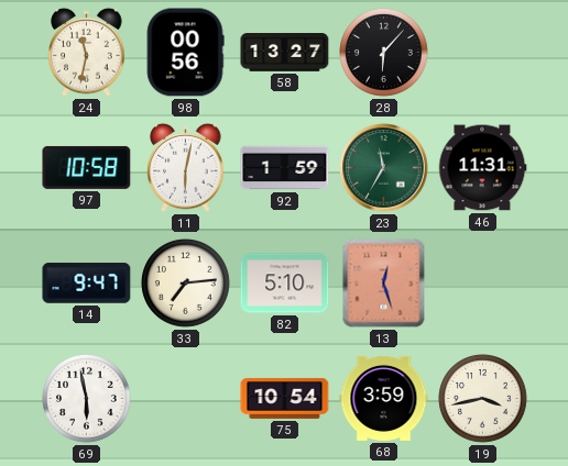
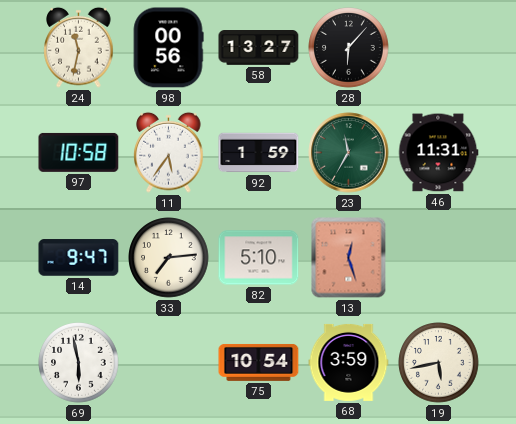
11: 6:02 -> 5:36
19: 3:43 -> 5:43
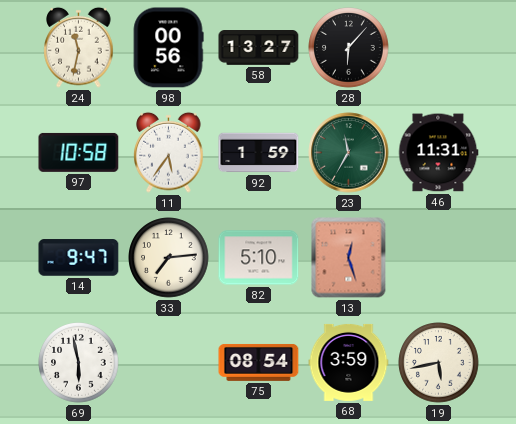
75: 10:54 -> 08:54
